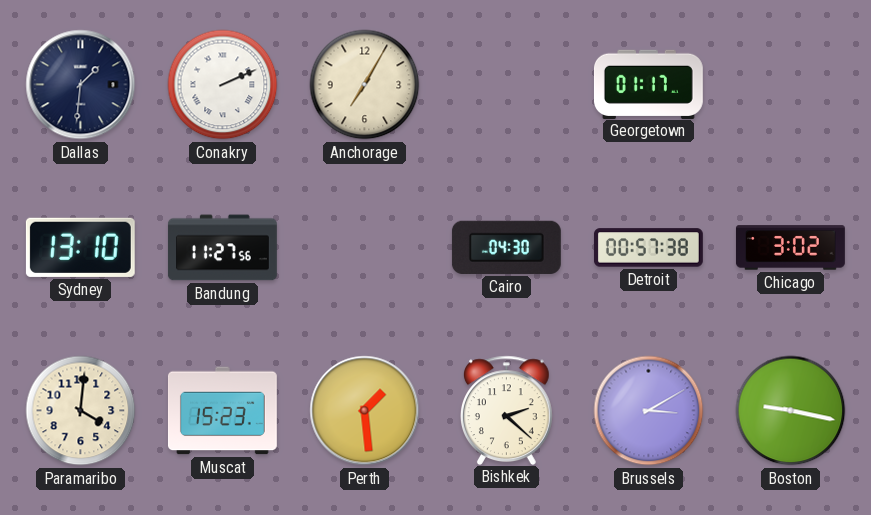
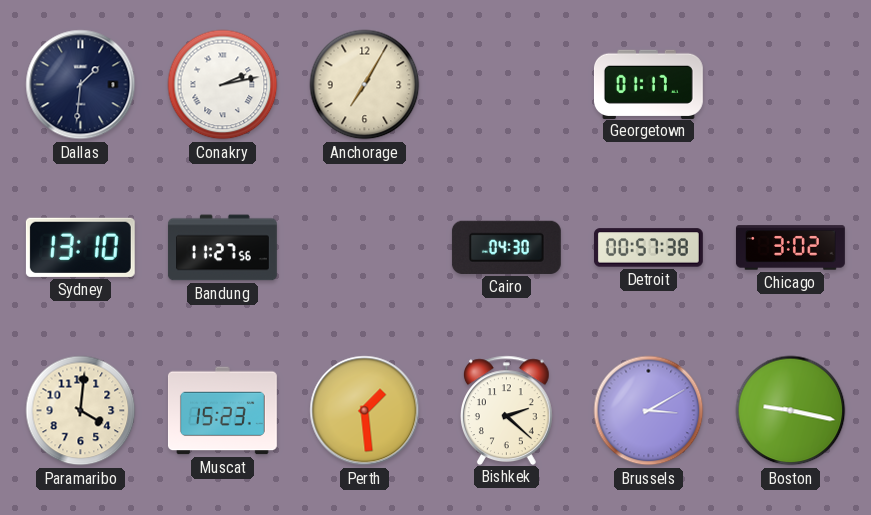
Conakry: 2:11 -> 2:13
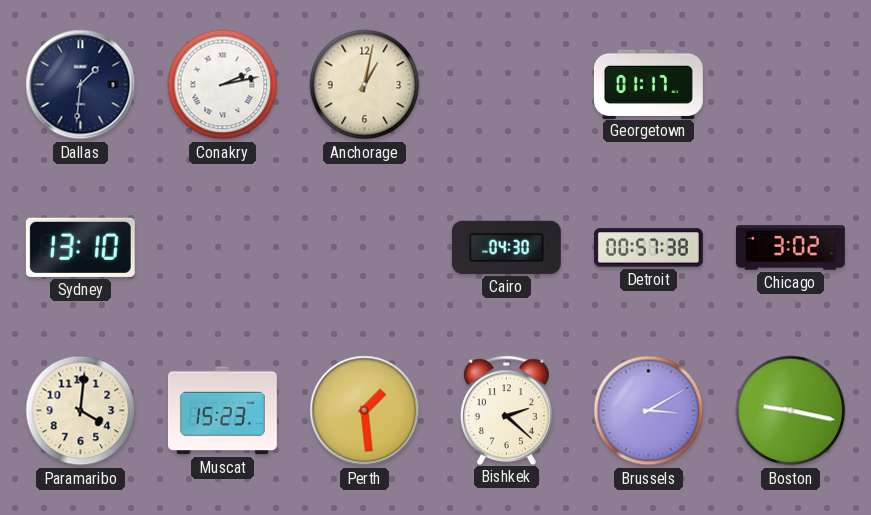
Anchorage: 7:05 -> 1:02
Bandung: 11:27 -> none
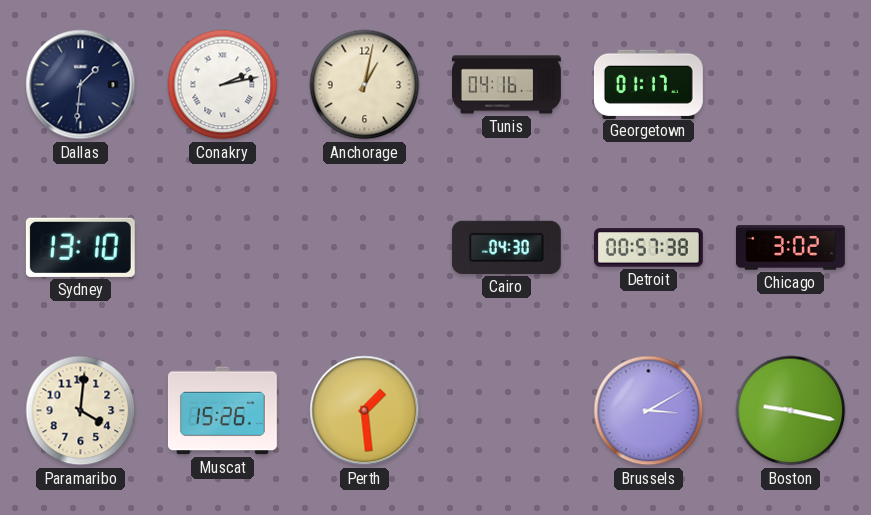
Tunis: none -> 04:16
Muscat: 15:23 -> 15:26
Bishkek: 2:22 -> none
